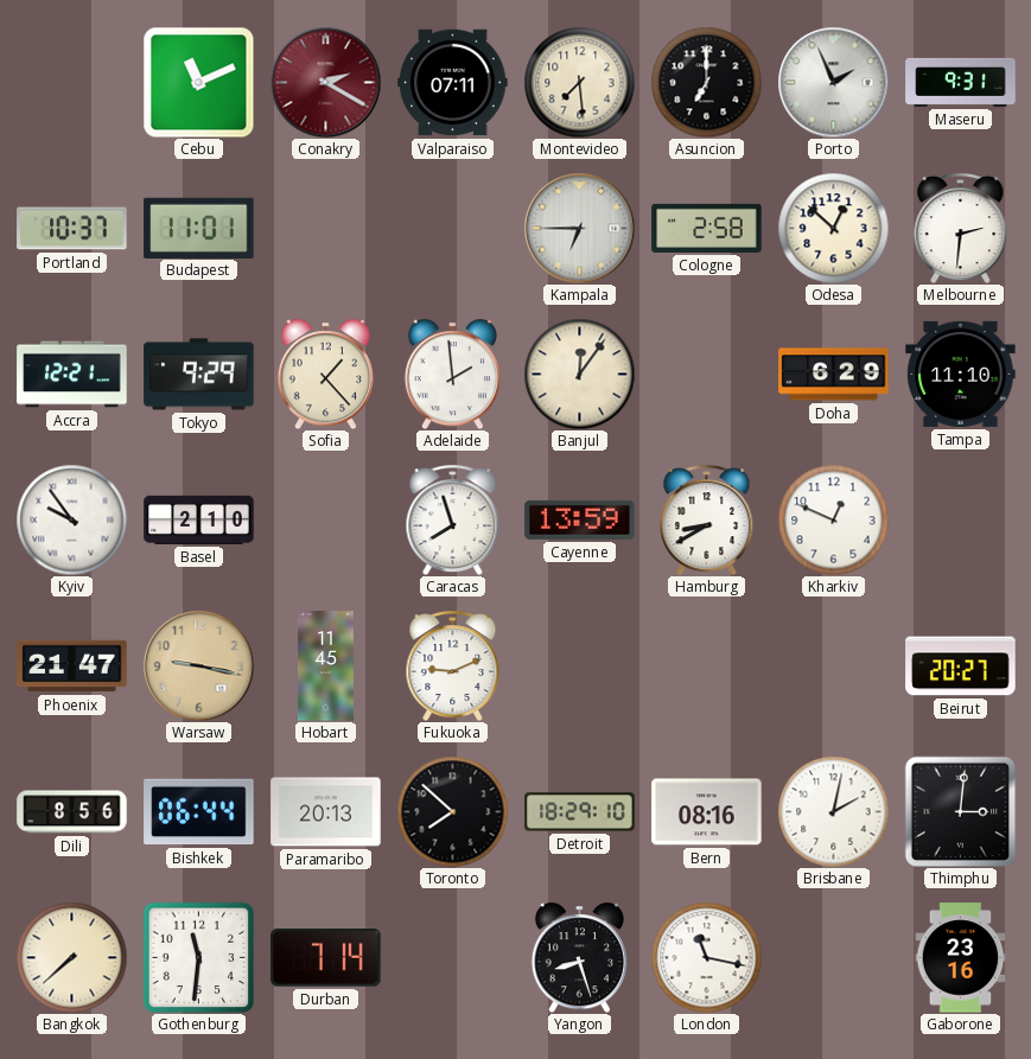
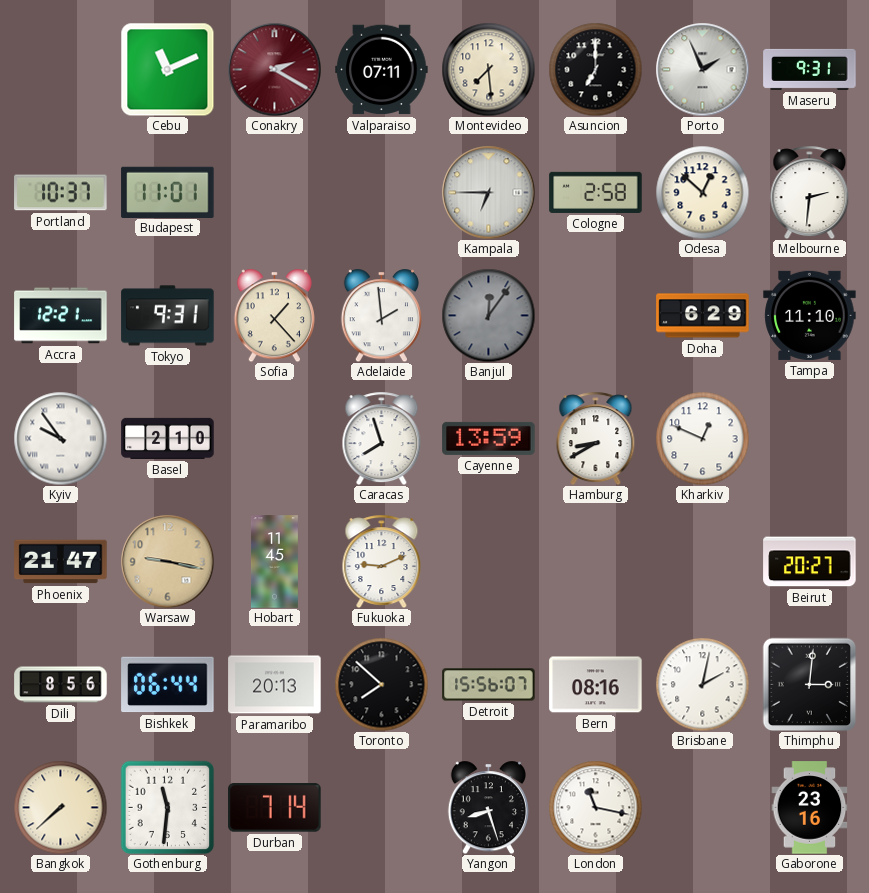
Tokyo: 9:29 -> 9:31
Banjul dial: cream -> grey
Detroit: 18:29 -> 15:56
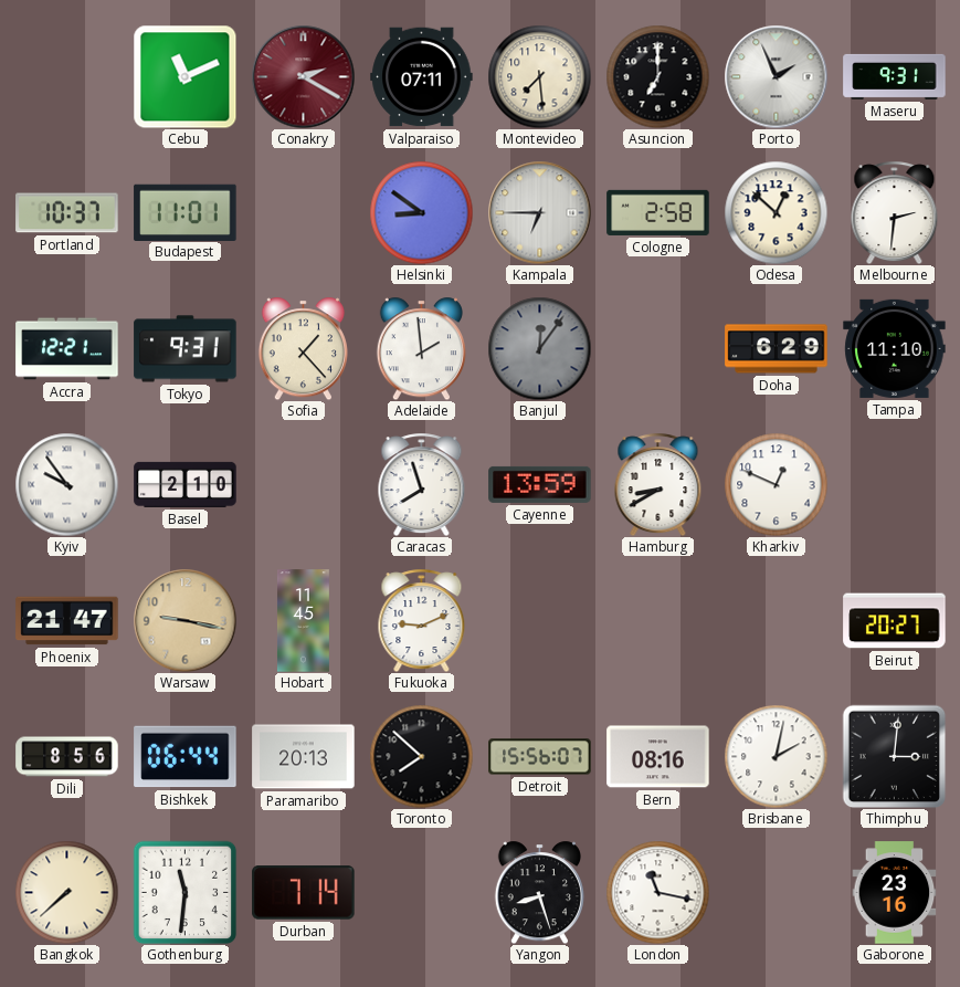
Helsinki: none -> 8:51
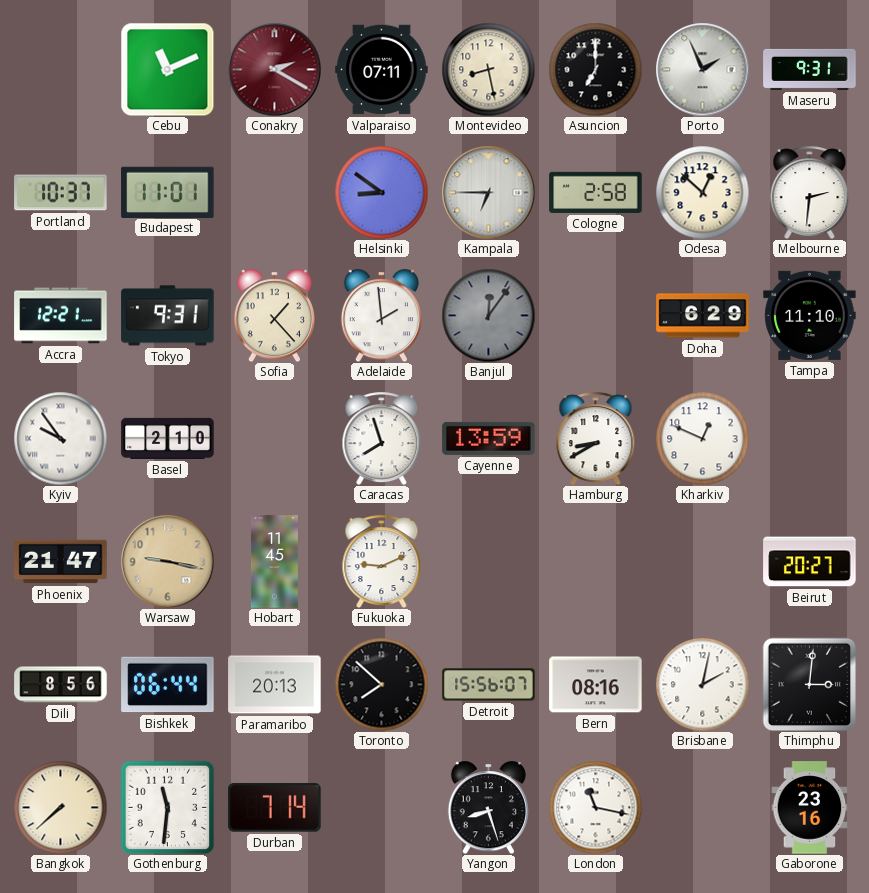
Montevideo: 7:29 -> 8:28
